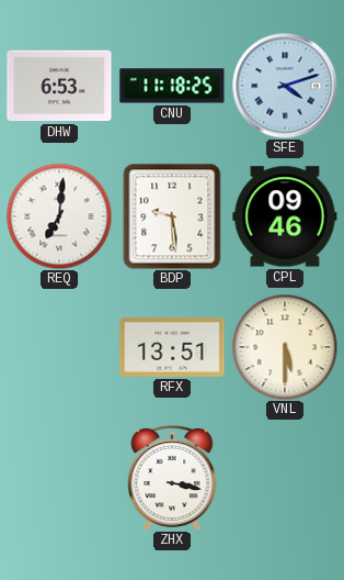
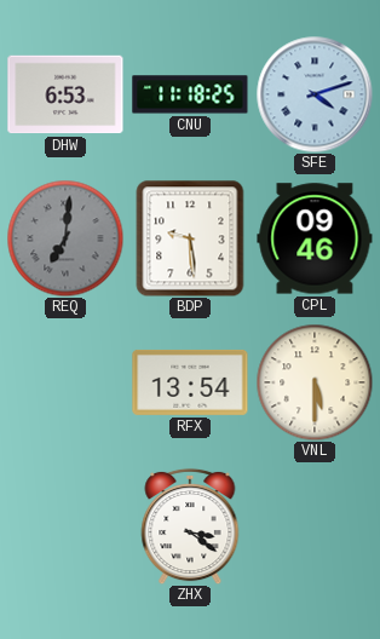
REQ dial: white -> grey
RFX: 13:51 -> 13:54
ZHX: 3:17 -> 3:21
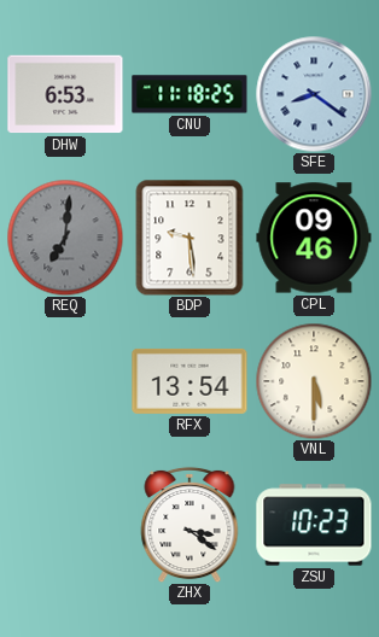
SFE: 4:12 -> 8:21
ZSU: none -> 10:23
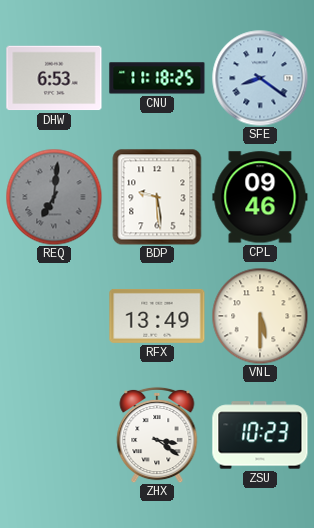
RFX: 13:54 -> 13:49
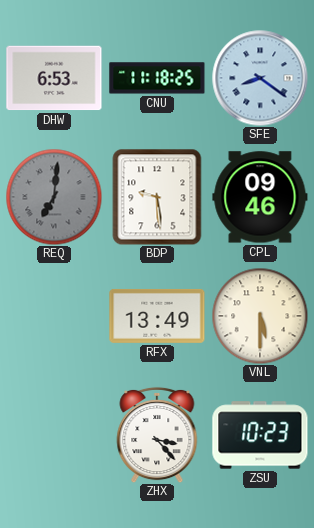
ZHX: 3:21 -> 3:23
